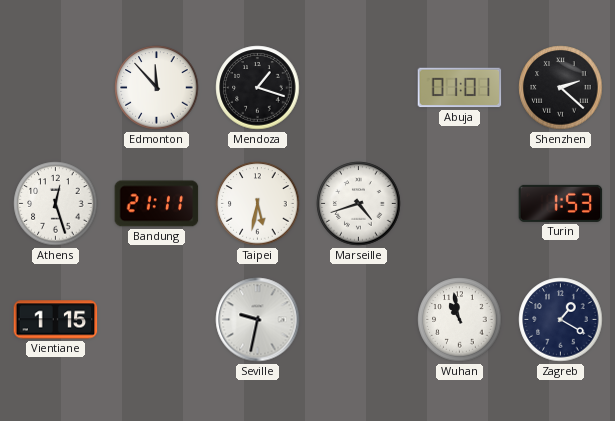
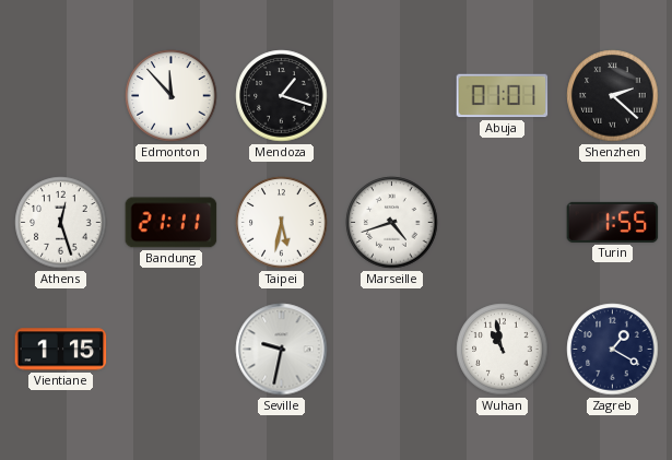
Turin: 1:53 -> 1:55
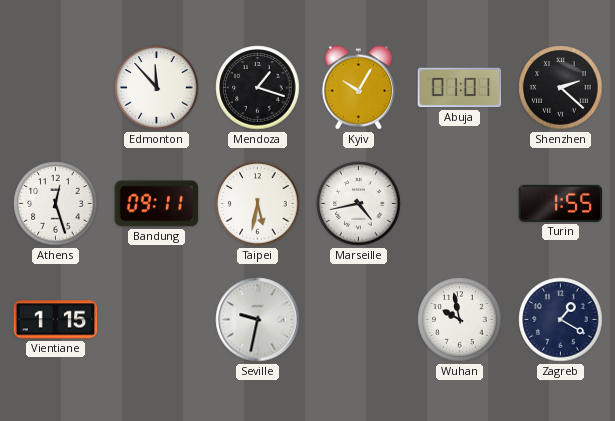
Kyiv: none -> 10:05
Bandung: 21:11 -> 09:11
Marseille: 4:42 -> 4:43
Wuhan: 10:58 -> 9:58
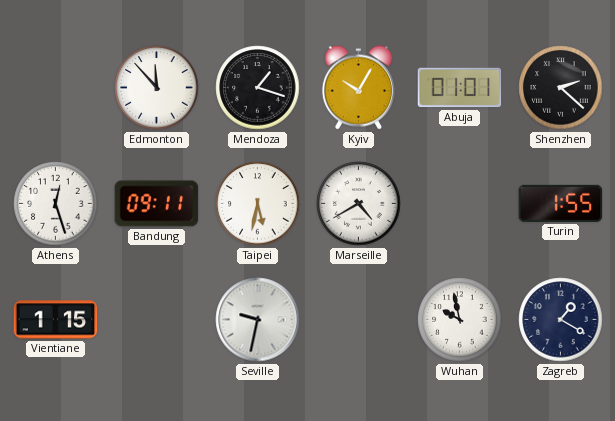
Marseille: 4:43 -> 4:40
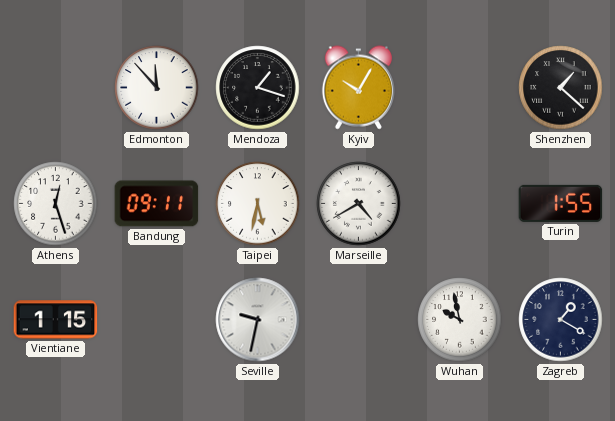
Abuja: 01:01 -> none
Shenzhen: 2:22 -> 1:22
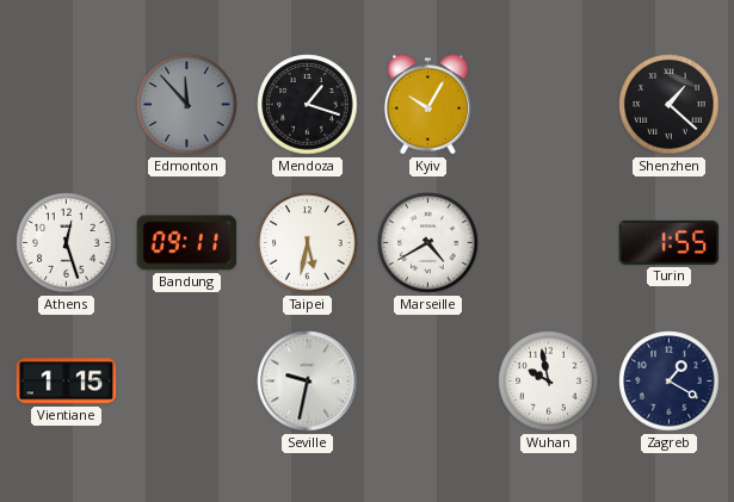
Edmonton dial: white -> grey
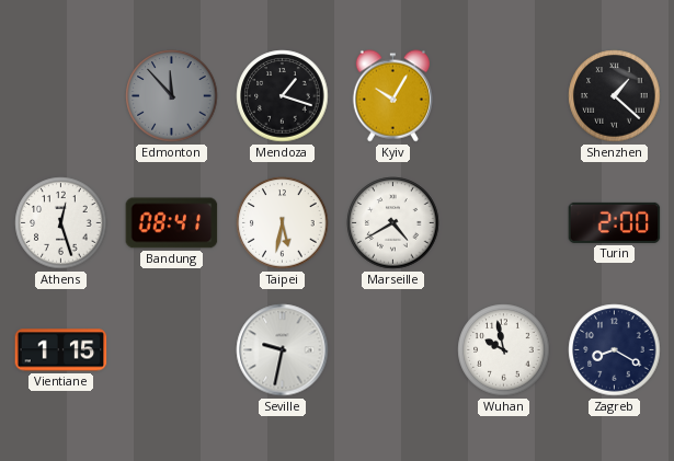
Bandung: 09:11 -> 08:41
Turin: 1:55 -> 2:00
Zagreb: 1:20 -> 8:20
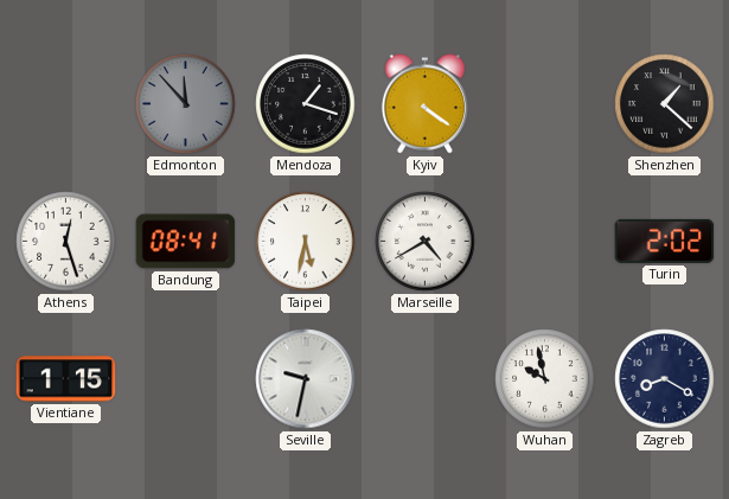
Kyiv: 10:05 -> 4:21
Turin: 2:00 -> 2:02
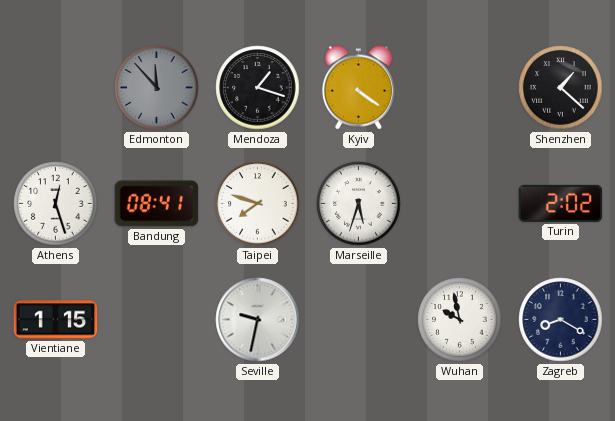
Taipei: 5:32 -> 7:48
Marseille: 4:40 -> 5:33
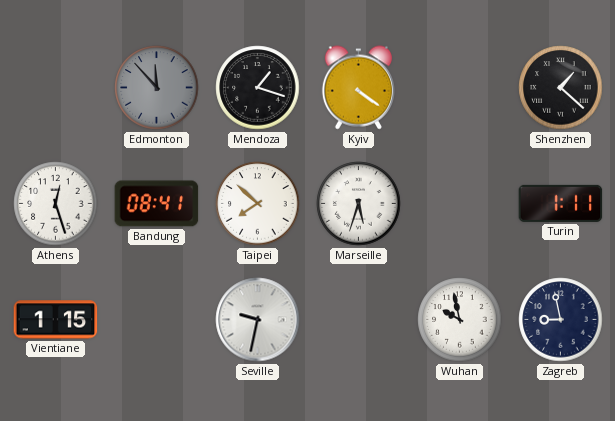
Taipei: 7:48 -> 7:52
Turin: 2:02 -> 1:11
Zagreb: 8:20 -> 8:58
